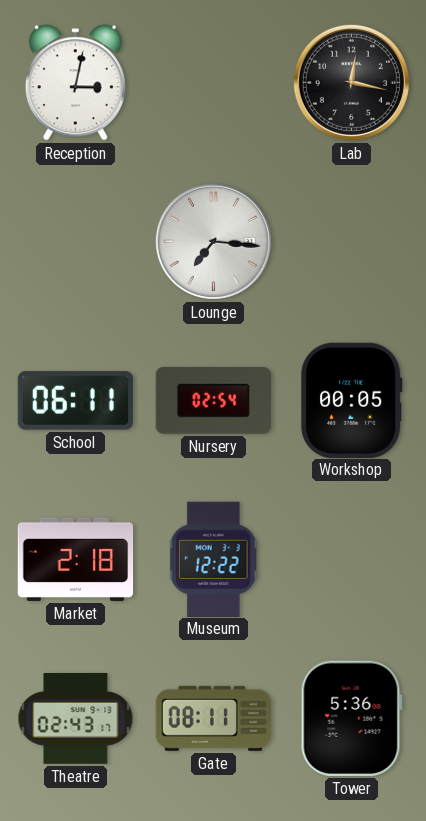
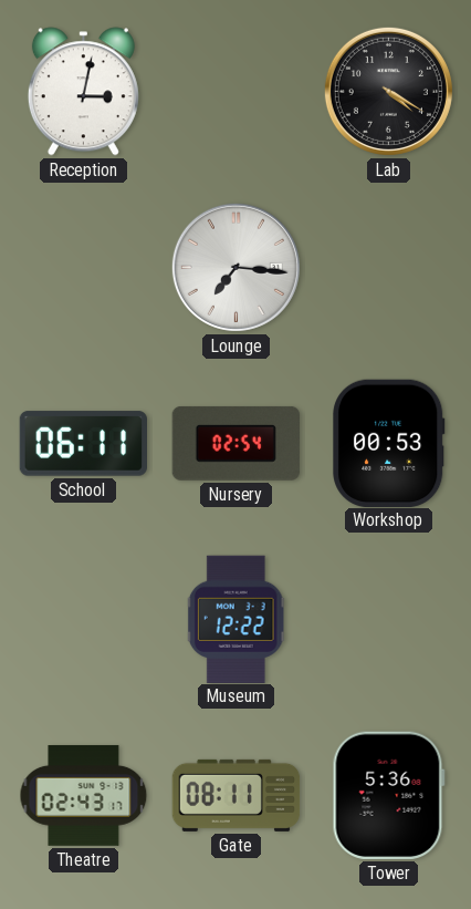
Lab: 12:17 -> 4:20
Workshop: 00:05 -> 00:53
Market: 2:18 -> none
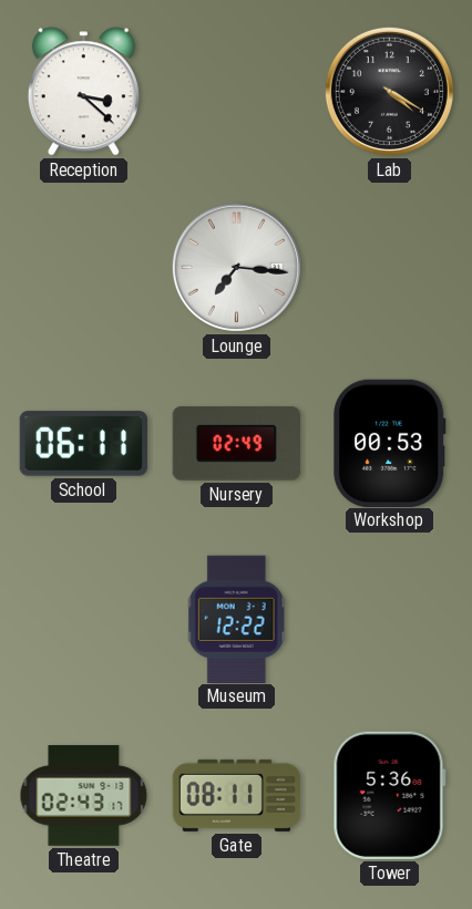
Reception: 3:02 -> 3:22
Nursery: 02:54 -> 02:49
